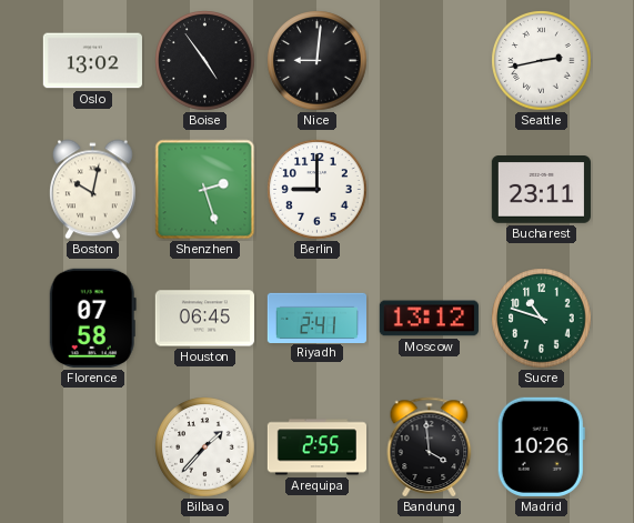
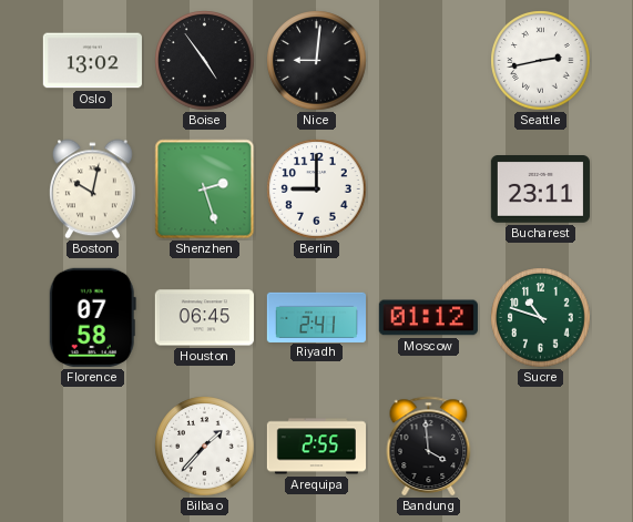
Moscow: 13:12 -> 01:12
Madrid: 10:26 -> none
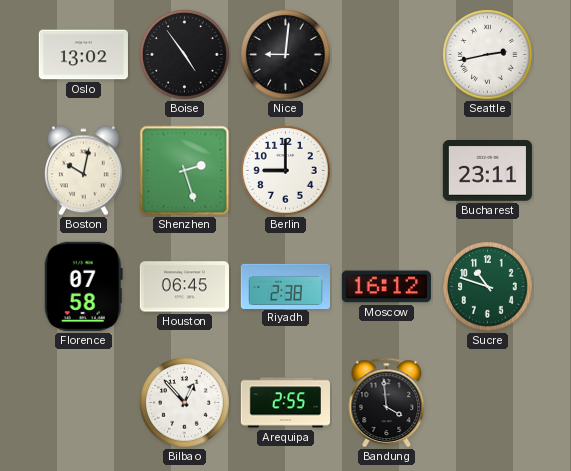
Riyadh: 2:41 -> 2:38
Moscow: 01:12 -> 16:12
Bilbao: 1:37 -> 12:53
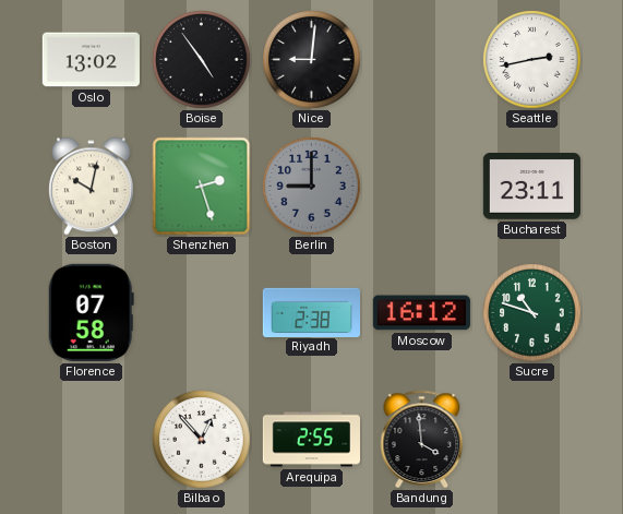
Berlin dial: white -> grey
Houston: 06:45 -> none
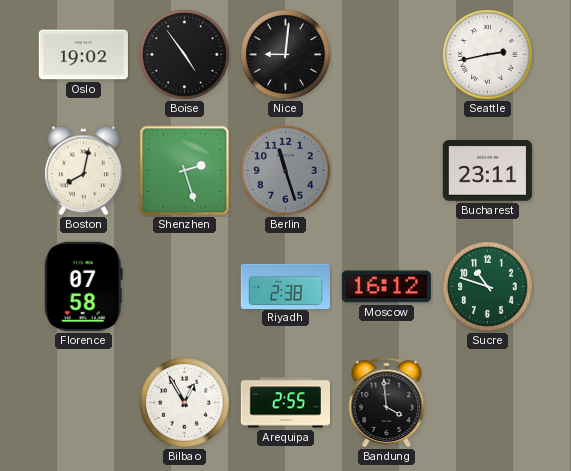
Oslo: 13:02 -> 19:02
Boston: 10:02 -> 8:02
Berlin: 9:00 -> 11:27
Bilbao: 12:53 -> 12:55
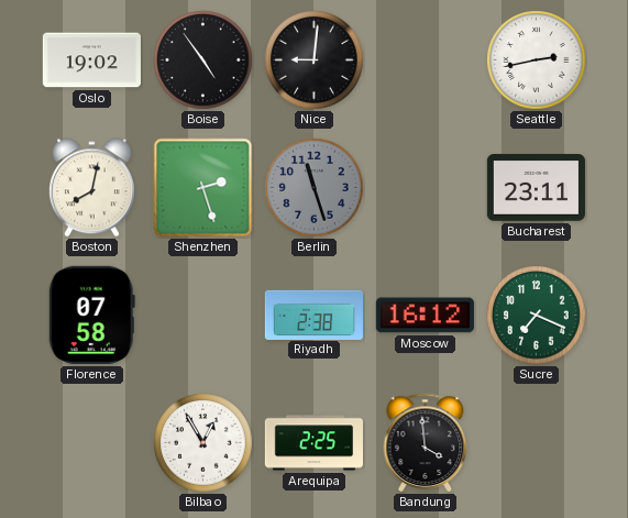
Sucre: 10:48 -> 7:19
Arequipa: 2:55 -> 2:25
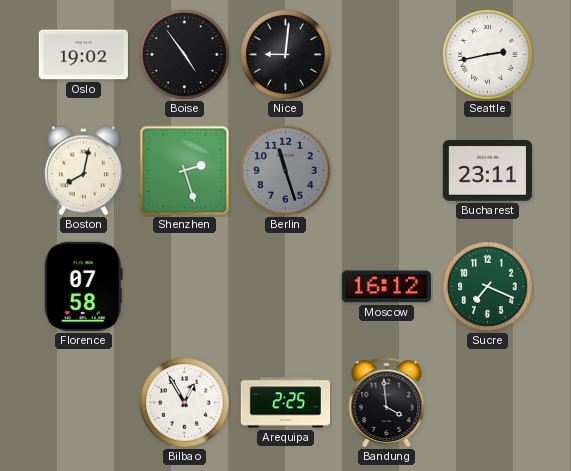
Riyadh: 2:38 -> none
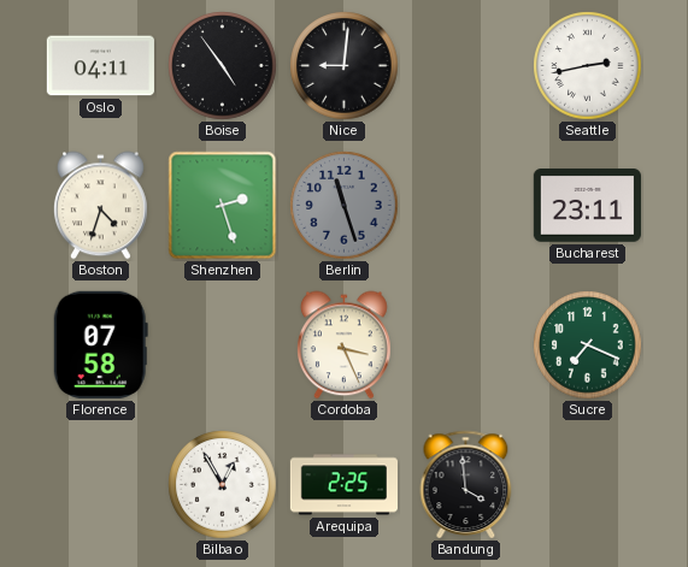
Oslo: 19:02 -> 04:11
Boston: 8:02 -> 4:33
Cordoba: none -> 3:26
Moscow: 16:12 -> none
